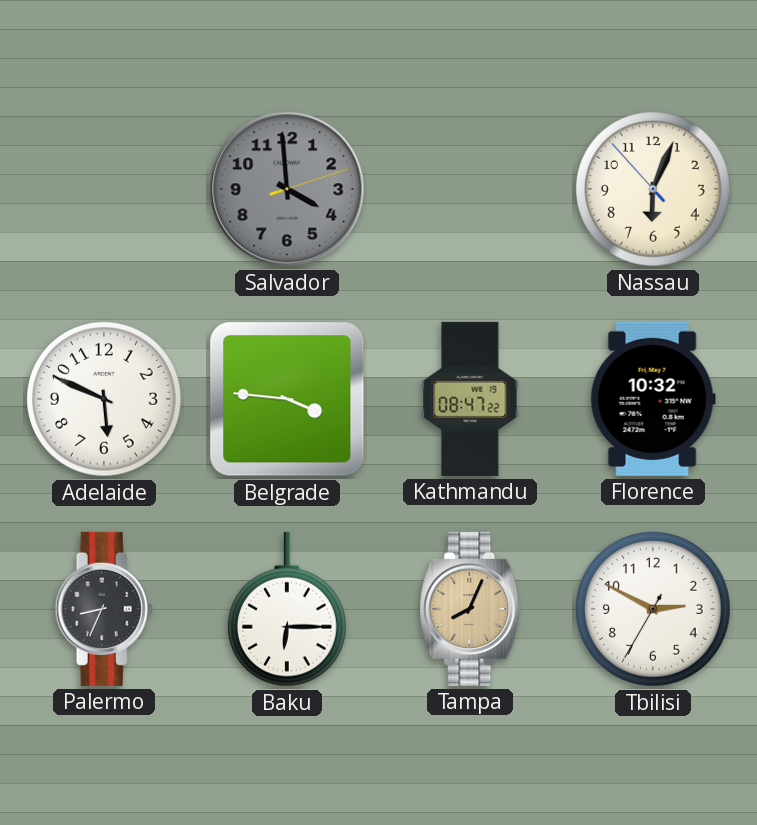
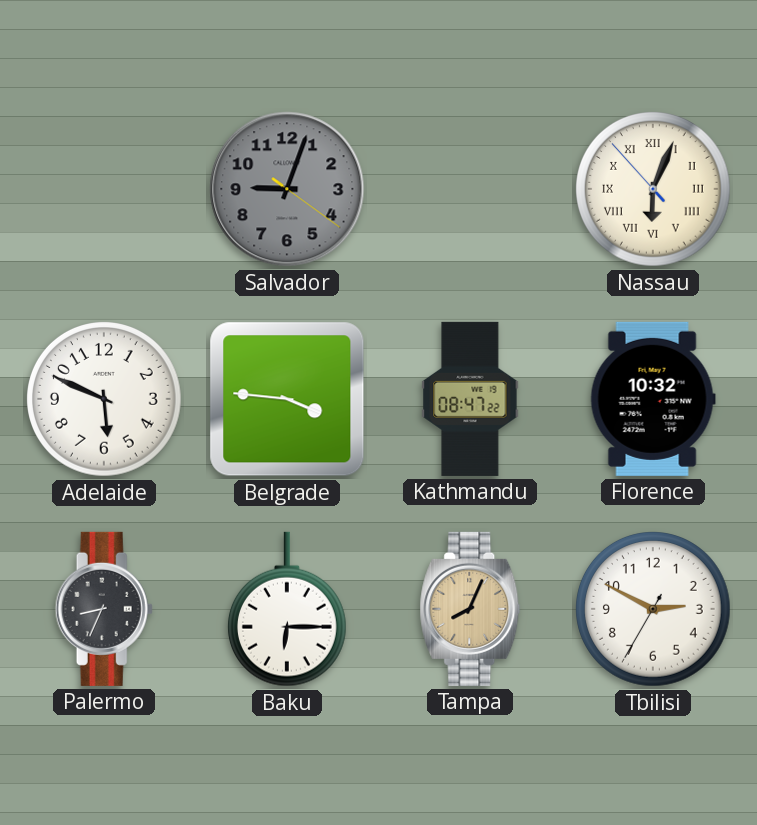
Salvador: 3:59 -> 9:03
Nassau numerals: Arabic -> Roman
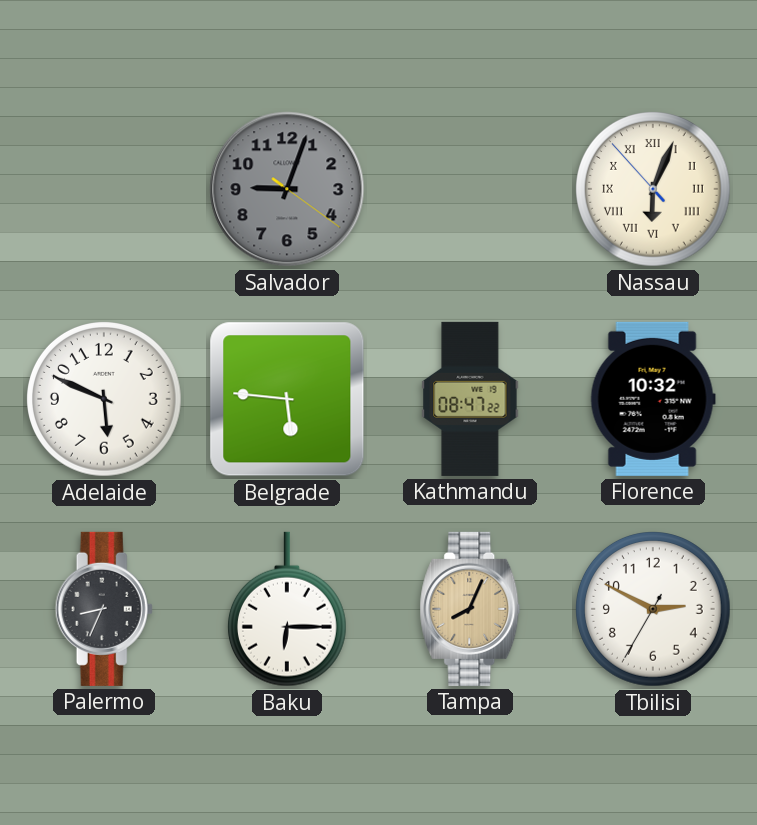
Belgrade: 3:46 -> 5:46
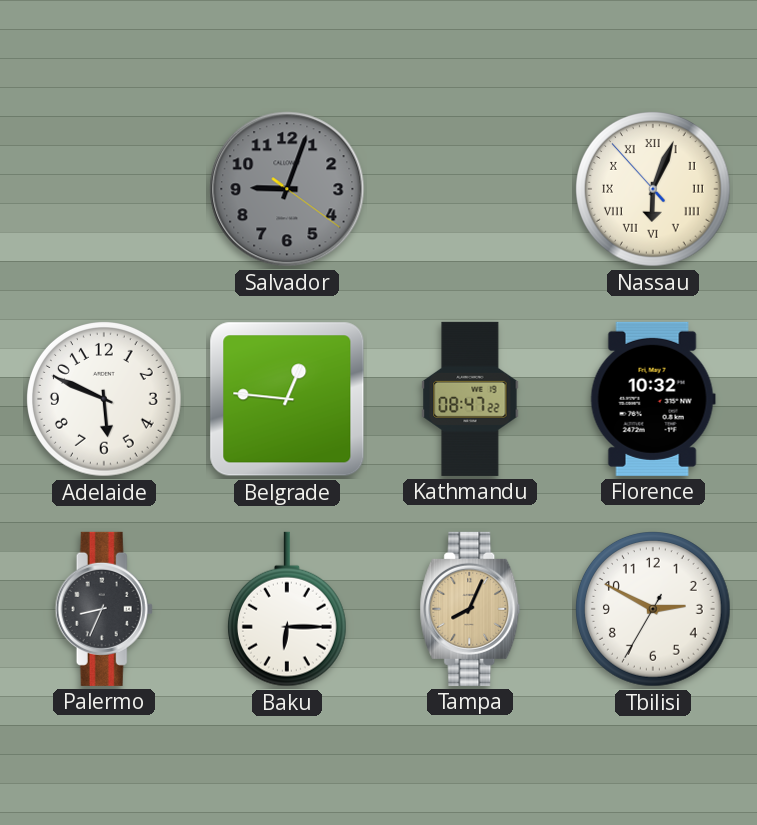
Belgrade: 5:46 -> 12:46
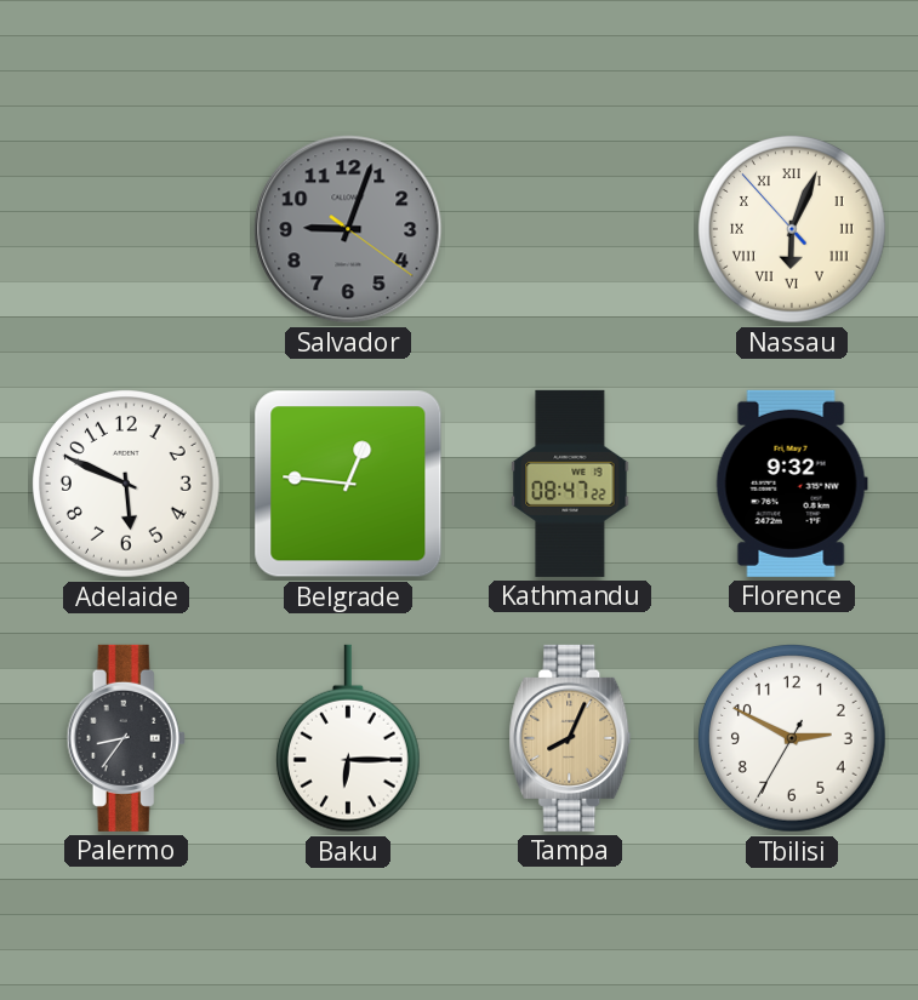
Florence: 10:32 -> 9:32
Palermo: 8:34 -> 8:36
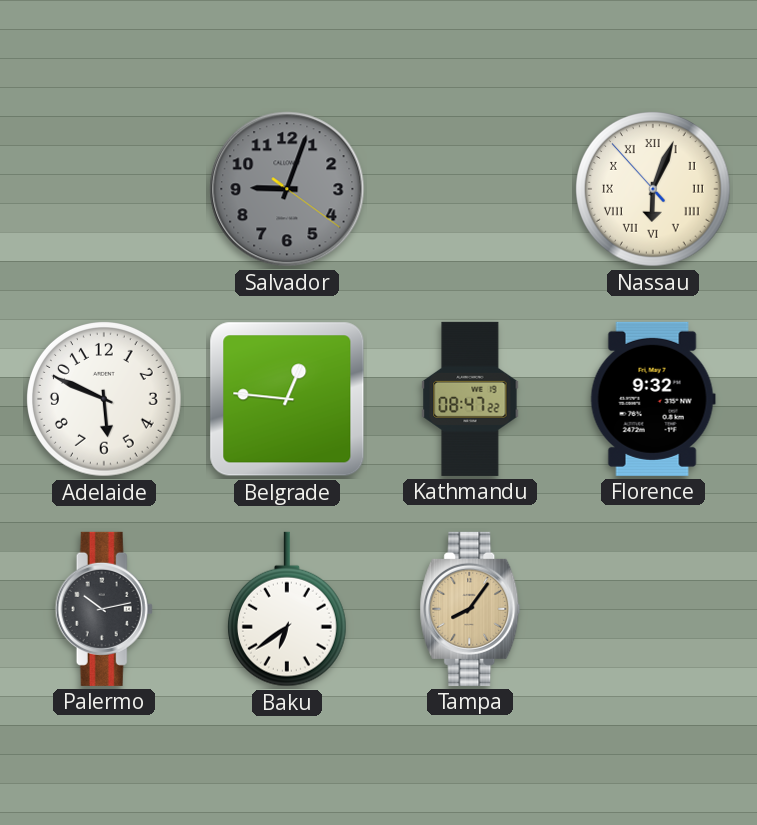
Palermo: 8:36 -> 10:13
Baku: 6:15 -> 6:39
Tampa: 8:04 -> 8:06
Tbilisi: 2:49 -> none
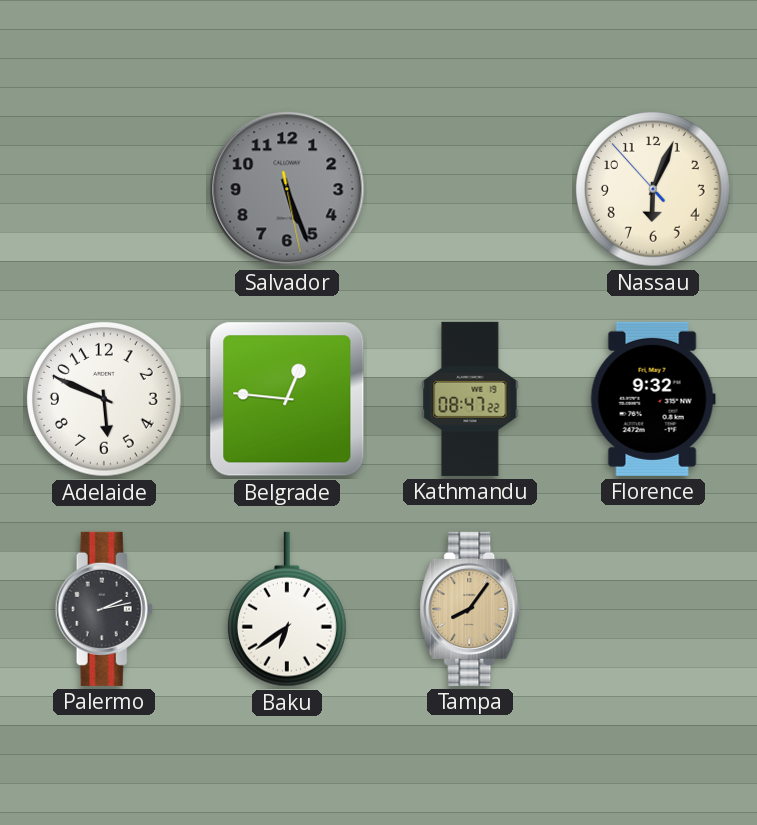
Salvador: 9:03 -> 5:26
Nassau numerals: Roman -> Arabic
Palermo: 10:13 -> 2:13
